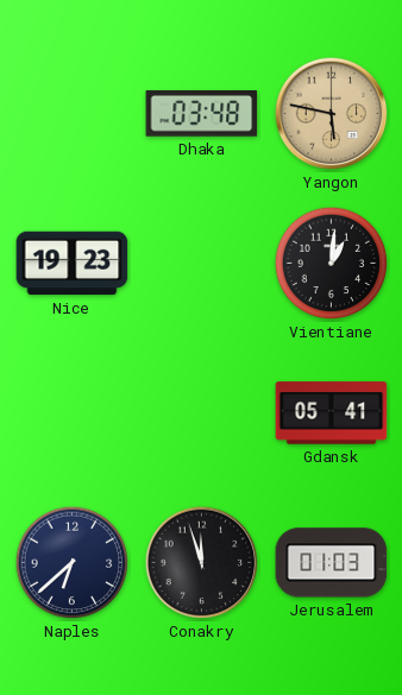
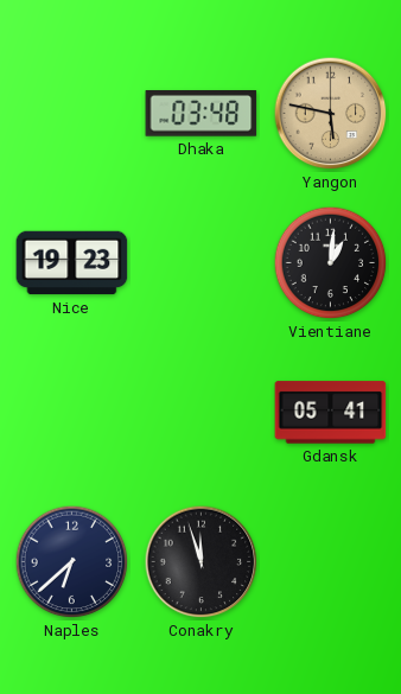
Jerusalem: 01:03 -> none
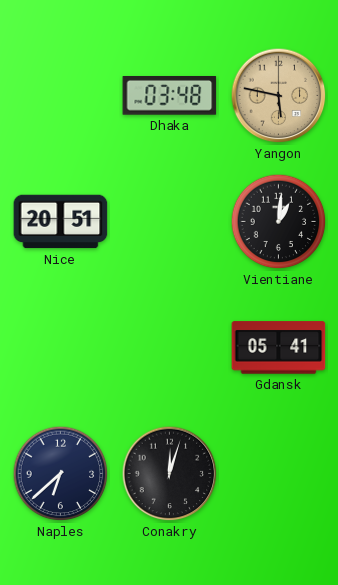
Nice: 19:23 -> 20:51
Conakry: 11:57 -> 12:03
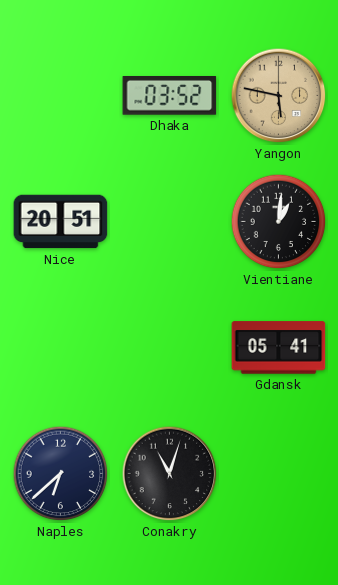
Dhaka: 03:48 -> 03:52
Conakry: 12:03 -> 11:03
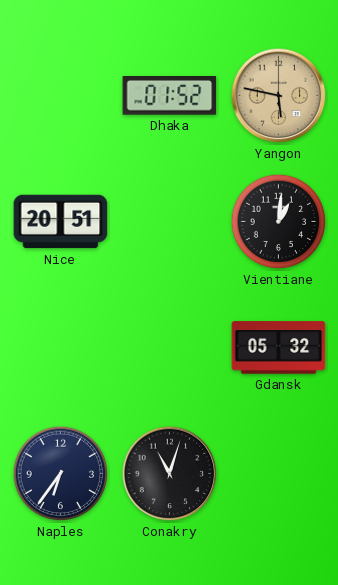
Dhaka: 03:52 -> 01:52
Gdansk: 05:41 -> 05:32
Naples: 6:38 -> 6:36
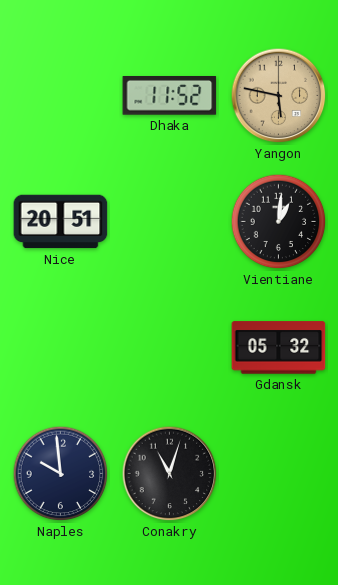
Dhaka: 01:52 -> 11:52
Naples: 6:36 -> 9:59
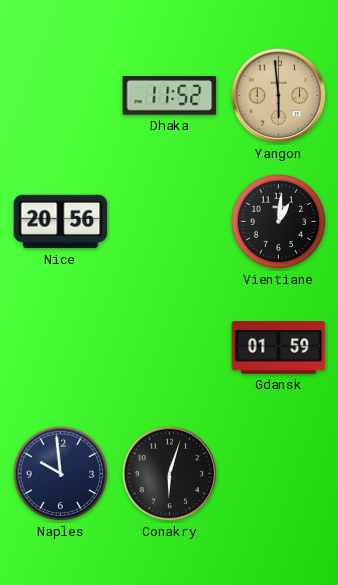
Yangon: 5:47 -> 5:59
Nice: 20:51 -> 20:56
Gdansk: 05:32 -> 01:59
Conakry: 11:03 -> 6:03
